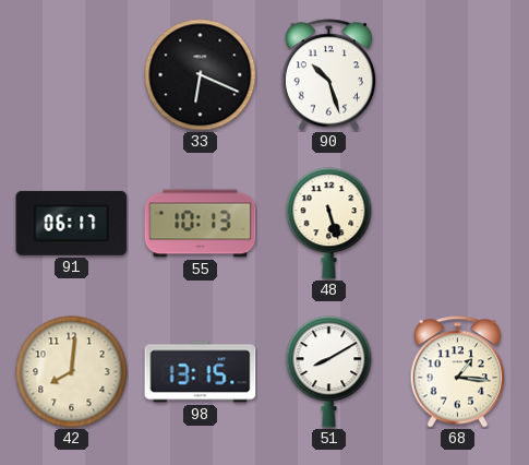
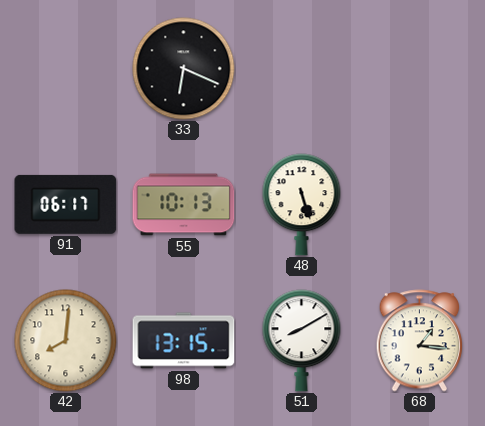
90: 10:27 -> none
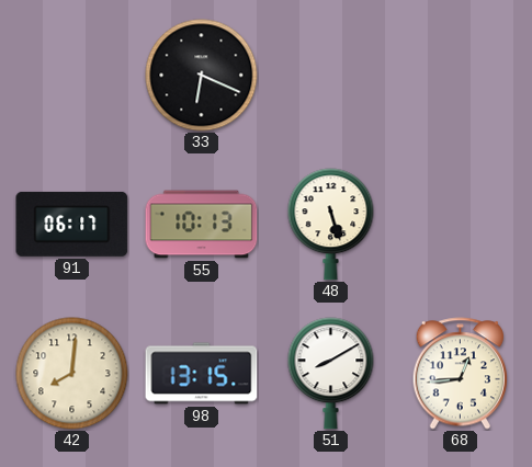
68: 1:16 -> 12:44
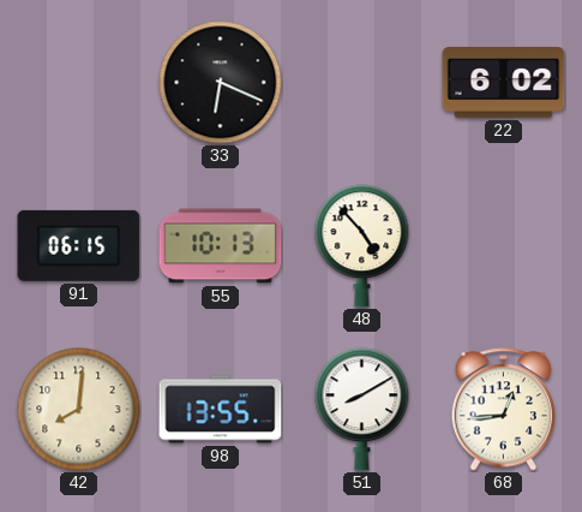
22: none -> 6:02
91: 06:17 -> 06:15
48: 5:27 -> 4:53
98: 13:15 -> 13:55
